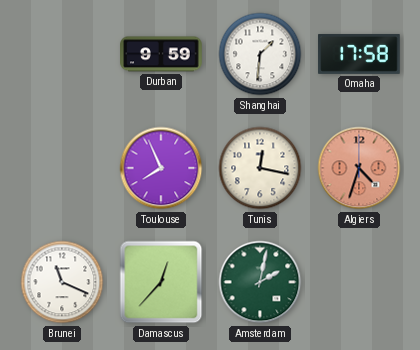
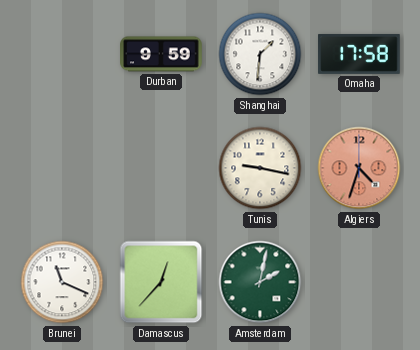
Toulouse: 7:56 -> none
Tunis: 12:17 -> 9:17
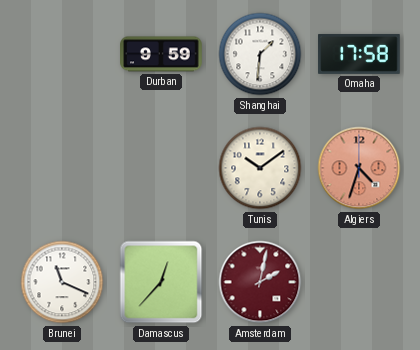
Tunis: 9:17 -> 10:09
Amsterdam dial: green -> burgundy
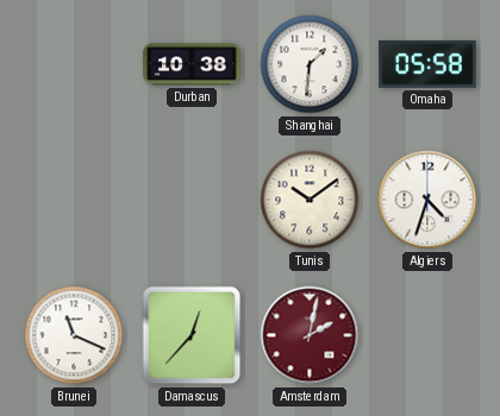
Durban: 9:59 -> 10:38
Omaha: 17:58 -> 05:58
Algiers dial: salmon -> white
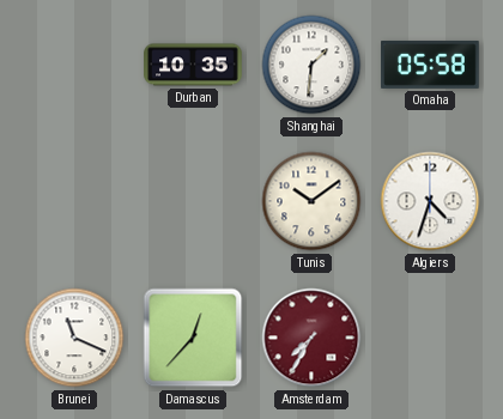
Durban: 10:38 -> 10:35
Amsterdam: 2:02 -> 7:35
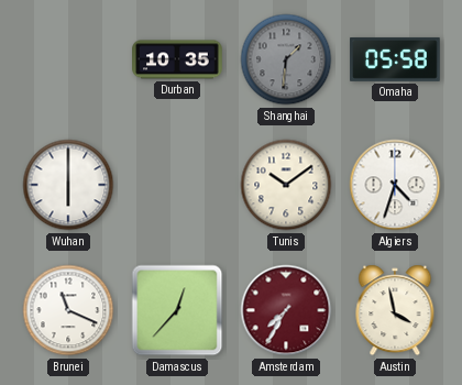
Shanghai dial: white -> grey
Wuhan: none -> 6:00
Austin: none -> 3:58
